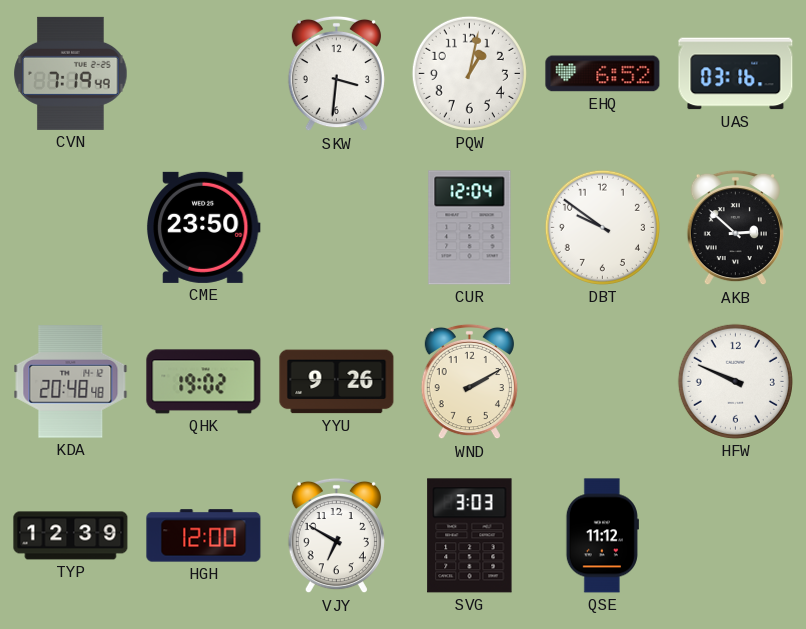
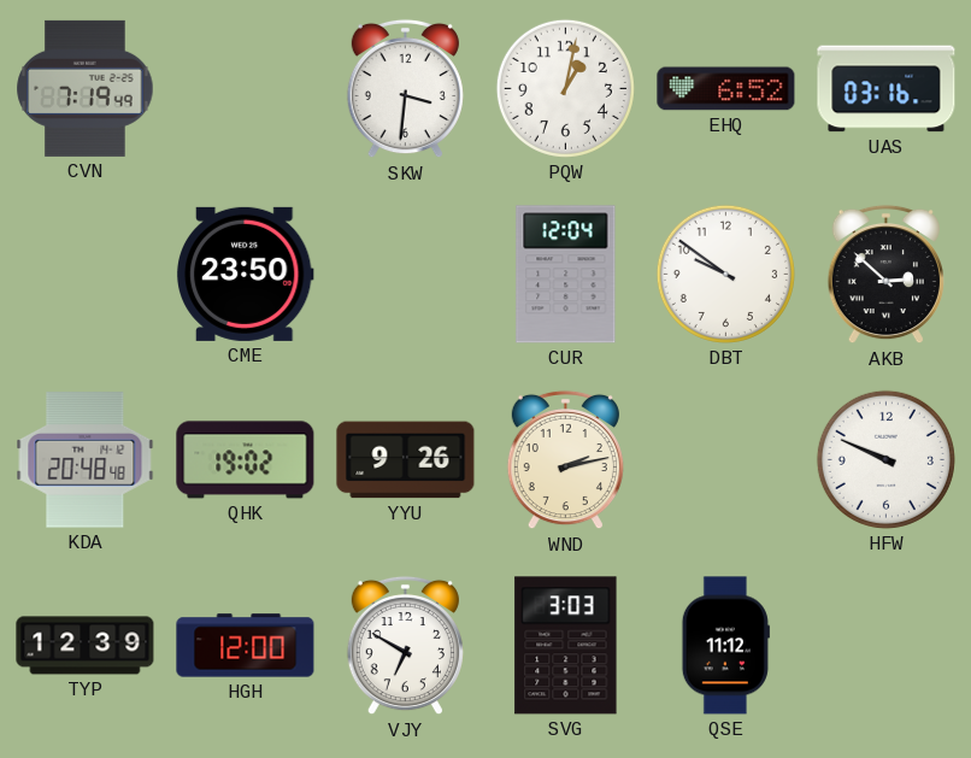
WND: 2:10 -> 2:13
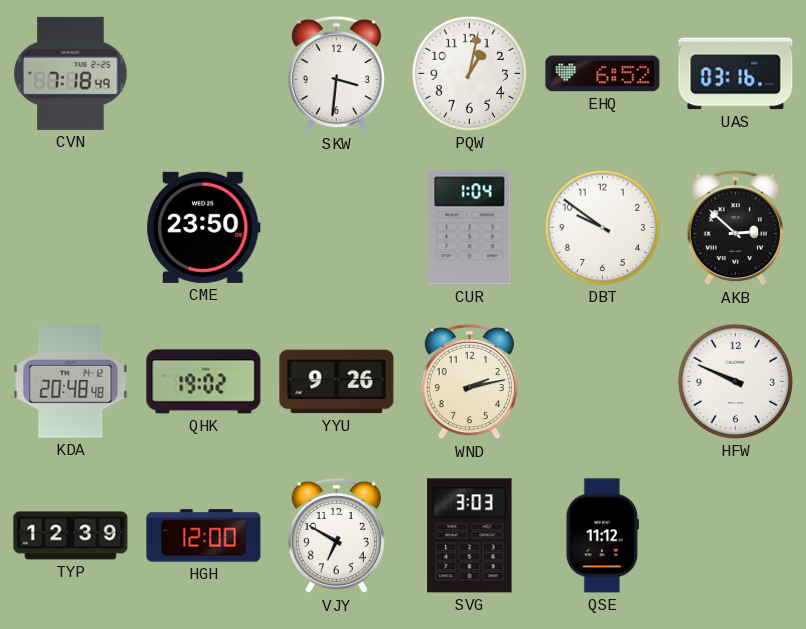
CVN: 7:19 -> 7:18
CUR: 12:04 -> 1:04
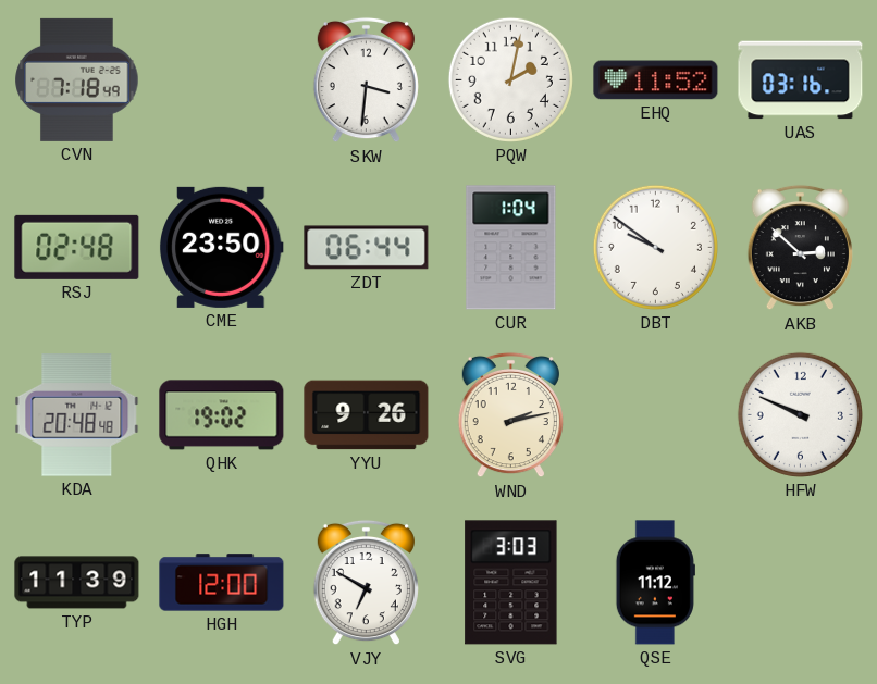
PQW: 1:02 -> 2:02
EHQ: 6:52 -> 11:52
RSJ: none -> 02:48
ZDT: none -> 06:44
TYP: 12:39 -> 11:39
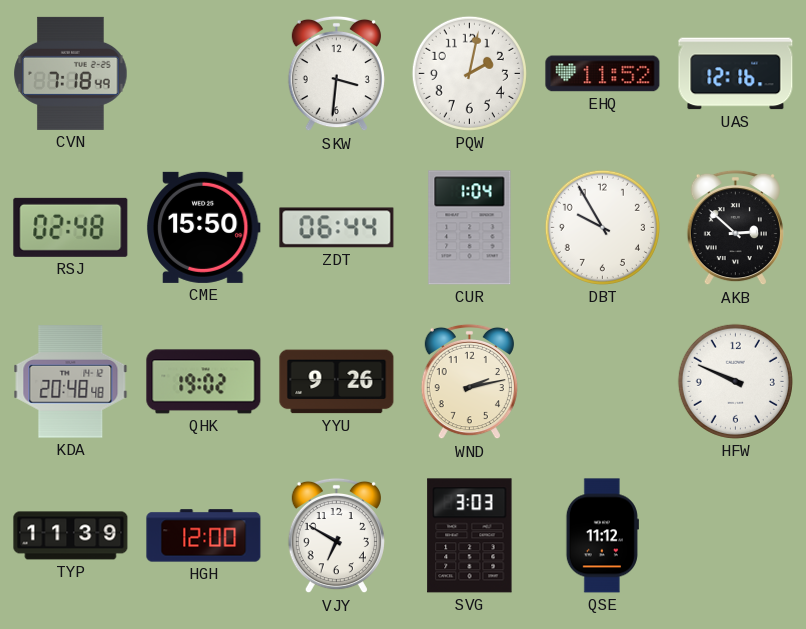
UAS: 03:16 -> 12:16
CME: 23:50 -> 15:50
DBT: 9:51 -> 9:55
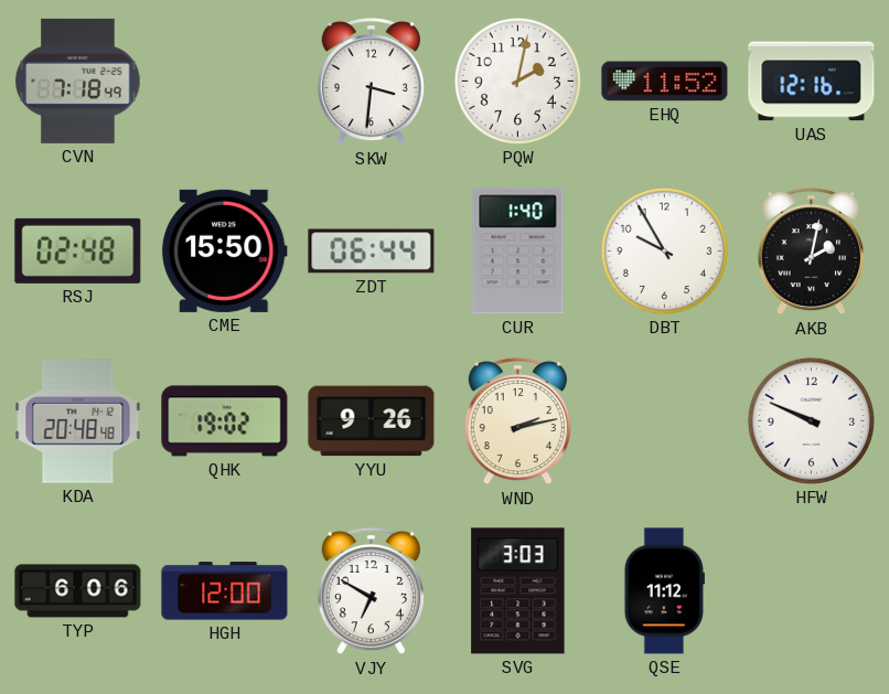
CUR: 1:04 -> 1:40
AKB: 2:52 -> 2:02
TYP: 11:39 -> 6:06
